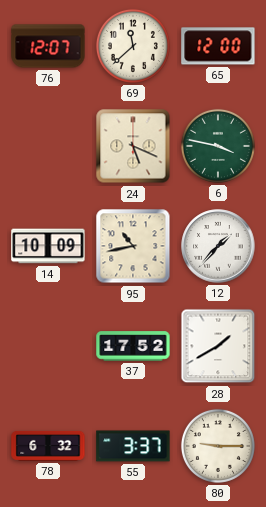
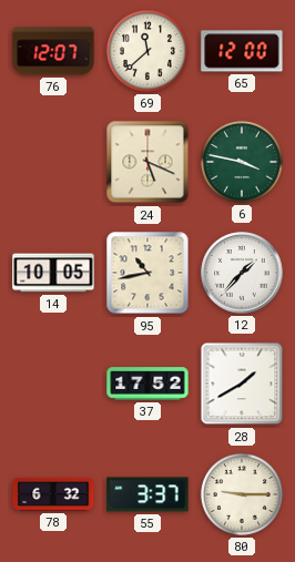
14: 10:09 -> 10:05
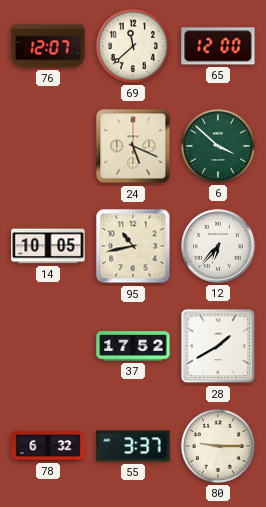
6: 3:47 -> 3:52
12: 1:37 -> 6:37
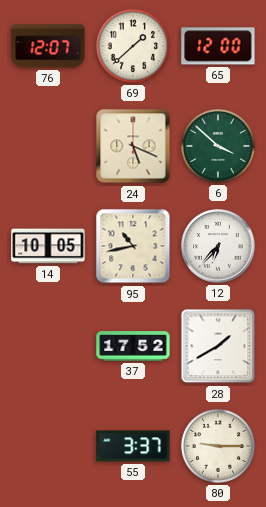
69: 11:38 -> 1:38
78: 6:32 -> none
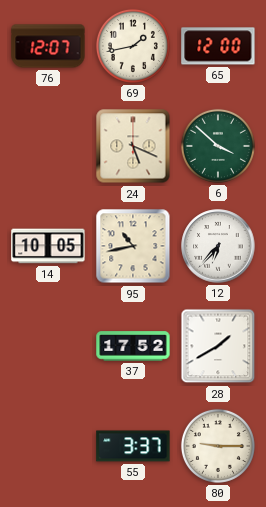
69: 1:38 -> 1:43
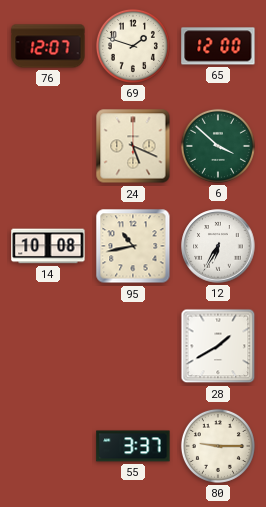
69: 1:43 -> 1:48
14: 10:05 -> 10:08
12: 6:37 -> 6:35
37: 17:52 -> none
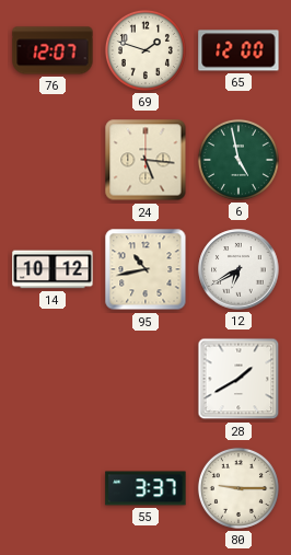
24: 5:19 -> 5:16
6: 3:52 -> 4:58
14: 10:08 -> 10:12
12: 6:35 -> 6:40
